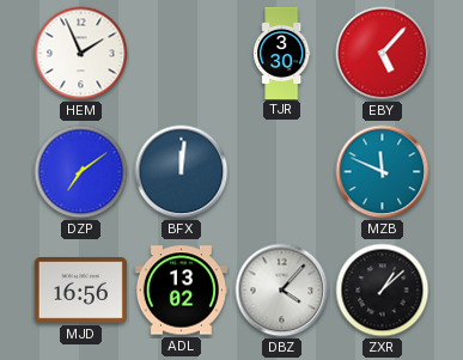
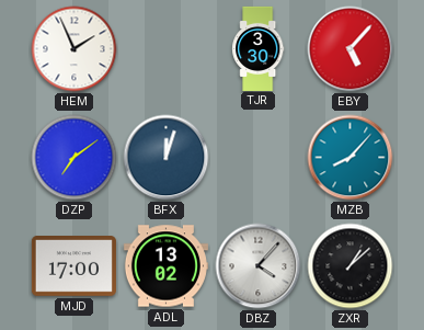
BFX: 12:01 -> 12:03
MZB: 11:49 -> 8:07
MJD: 16:56 -> 17:00
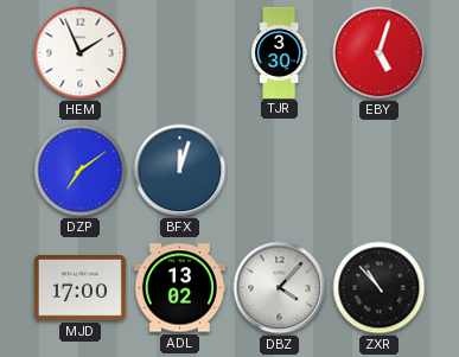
EBY: 5:07 -> 5:03
MZB: 8:07 -> none
ZXR: 1:08 -> 10:53
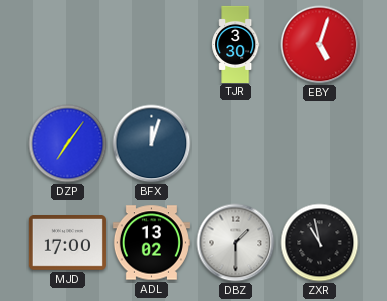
HEM: 1:56 -> none
DZP: 7:09 -> 7:06
DBZ: 4:07 -> 1:30
ZXR: 10:53 -> 10:58
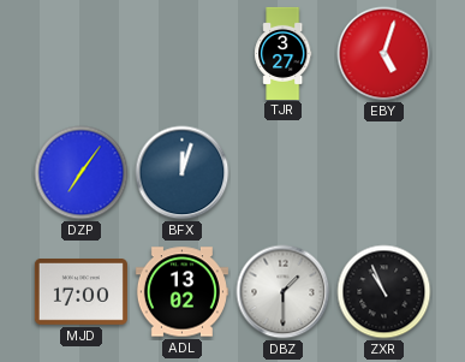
TJR: 3:30 -> 3:27
ZXR: 10:58 -> 10:56
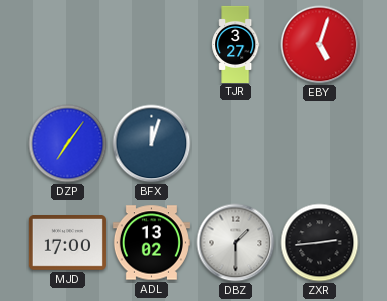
ZXR: 10:56 -> 2:44
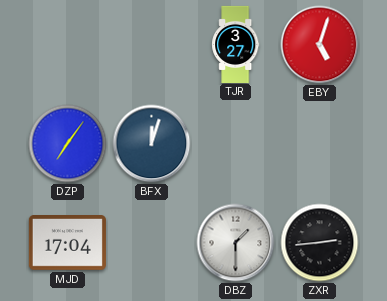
MJD: 17:00 -> 17:04
ADL: 13:02 -> none
